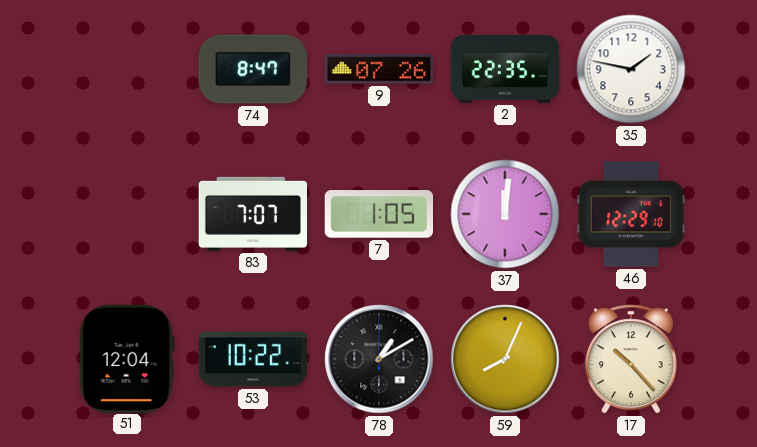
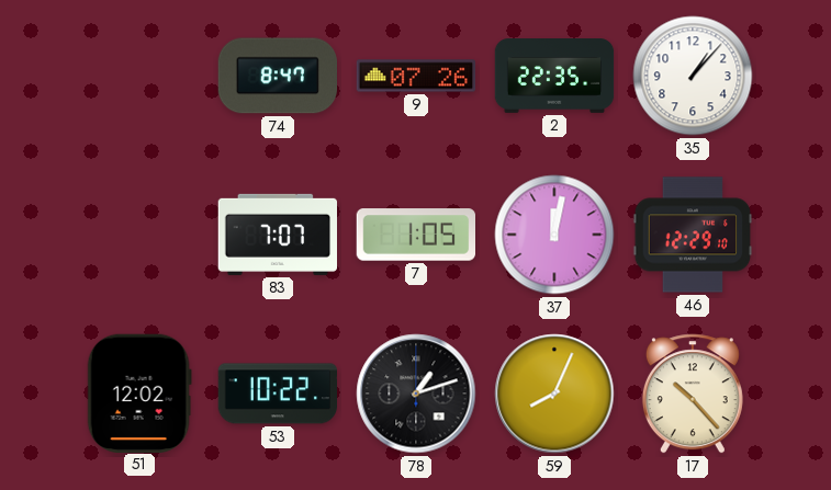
35: 1:47 -> 1:07
37: 12:01 -> 12:02
51: 12:04 -> 12:02
78: 1:10 -> 1:12
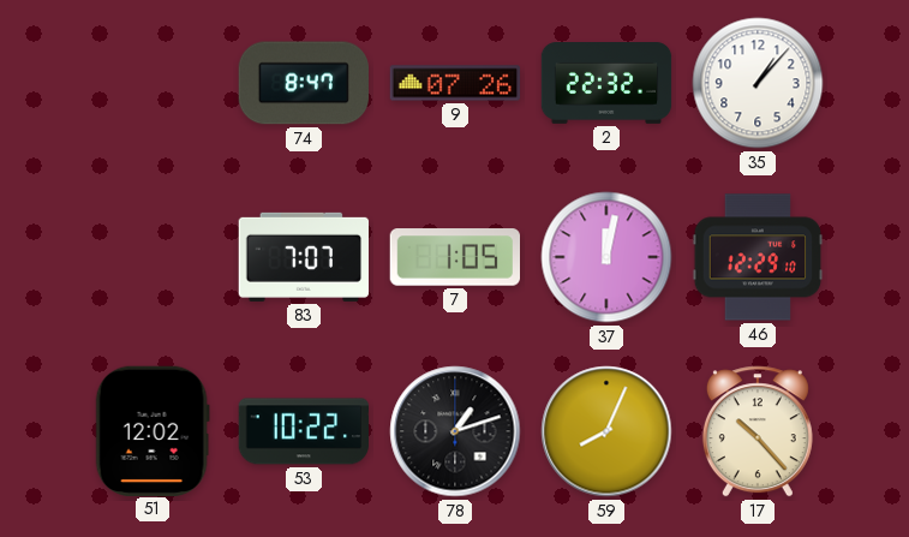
2: 22:35 -> 22:32
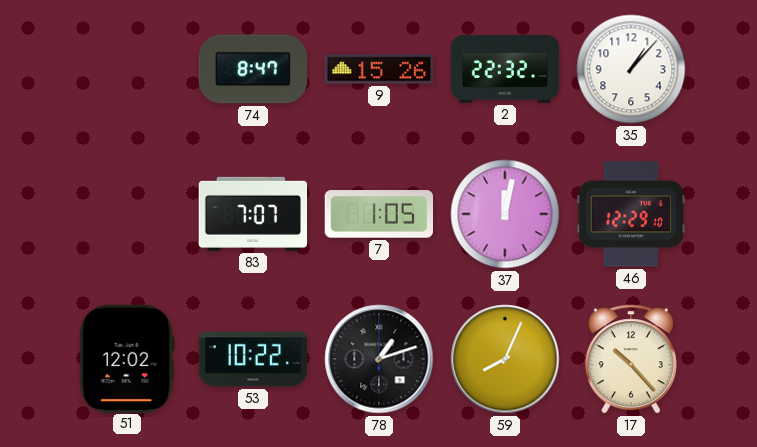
9: 07:26 -> 15:26
